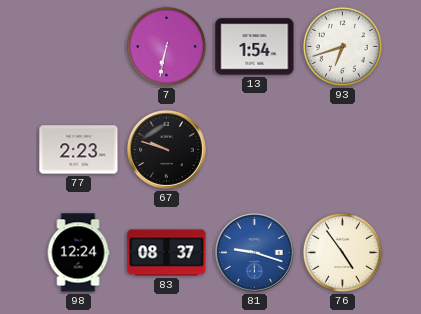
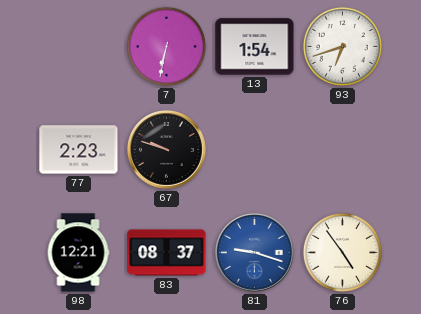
98: 12:24 -> 12:21
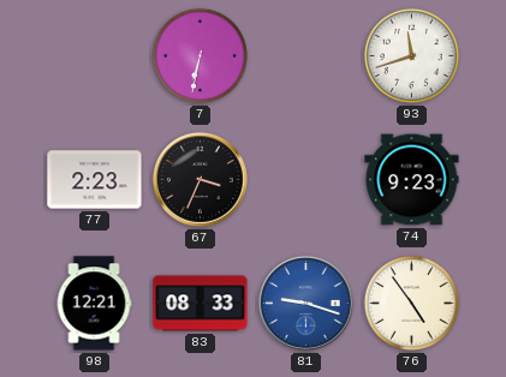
13: 1:54 -> none
93: 6:42 -> 11:42
67: 9:48 -> 3:34
74: none -> 9:23
83: 08:37 -> 08:33
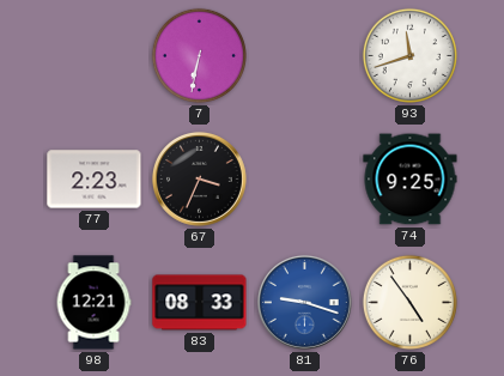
74: 9:23 -> 9:25
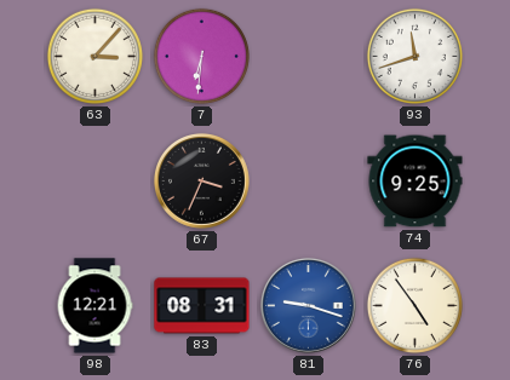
63: none -> 3:07
7: 6:32 -> 6:31
77: 2:23 -> none
83: 08:33 -> 08:31
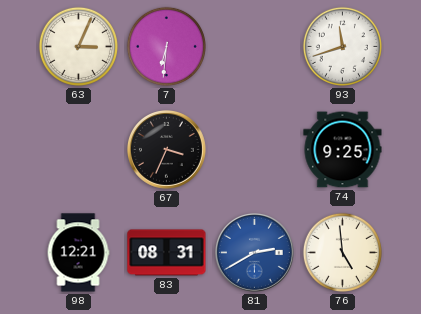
63: 3:07 -> 3:04
81: 9:18 -> 2:40
76: 4:54 -> 4:59
